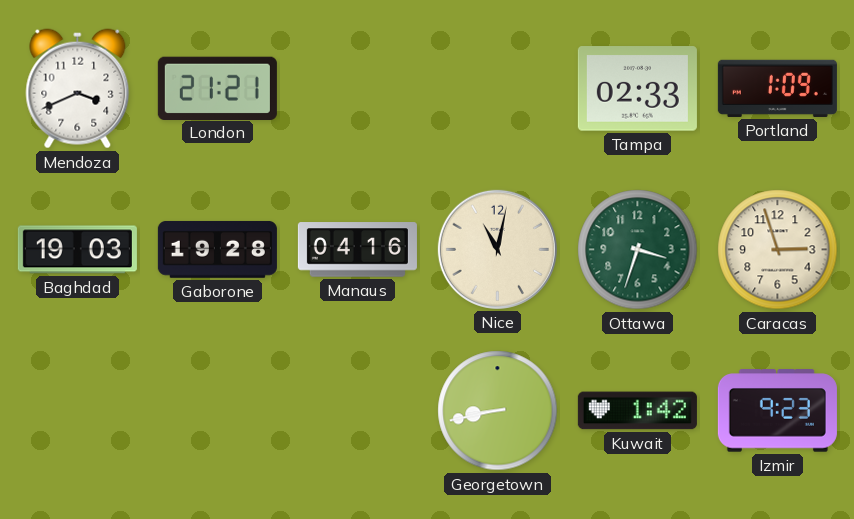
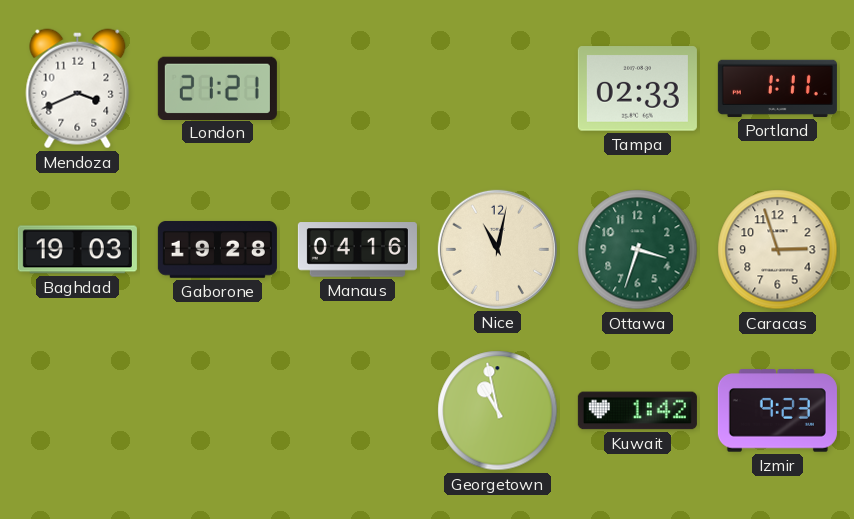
Portland: 1:09 -> 1:11
Georgetown: 8:43 -> 10:58
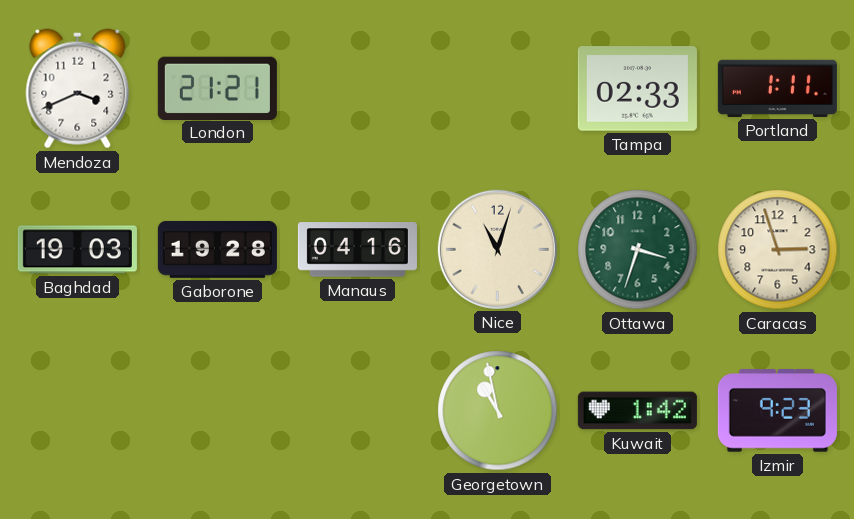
Nice: 11:02 -> 11:03
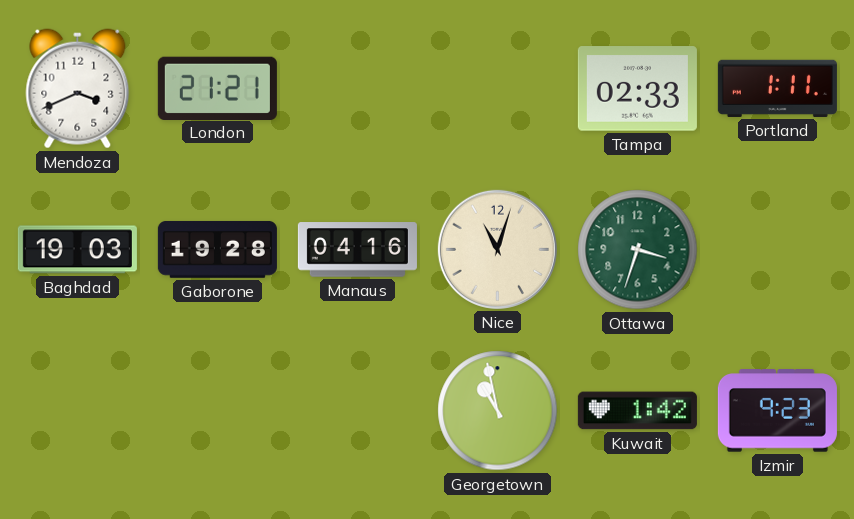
Caracas: 2:57 -> none
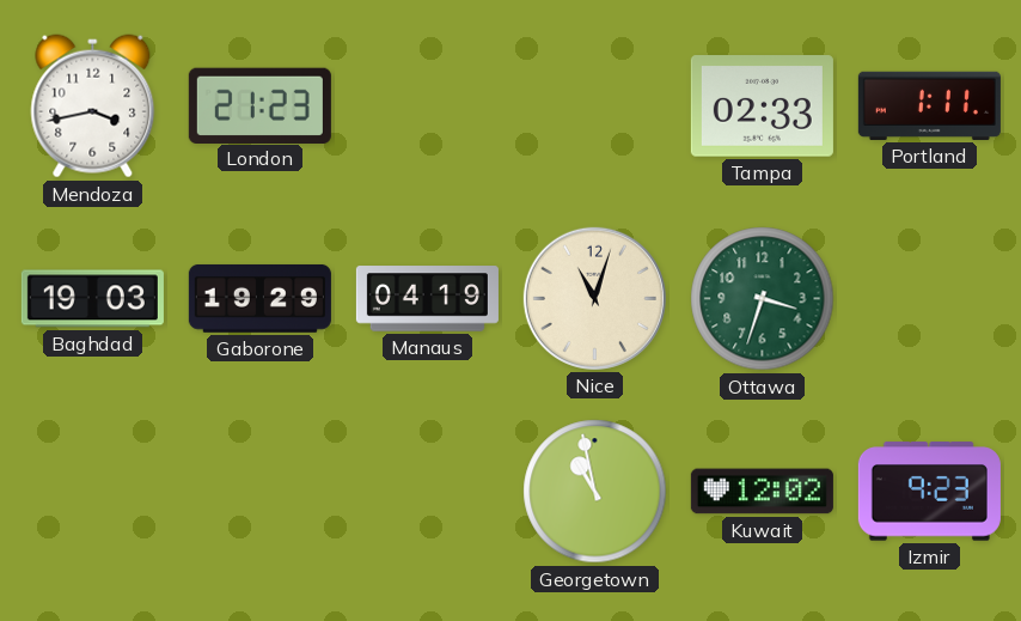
Mendoza: 3:41 -> 3:43
London: 21:21 -> 21:23
Gaborone: 19:28 -> 19:29
Manaus: 04:16 -> 04:19
Kuwait: 1:42 -> 12:02
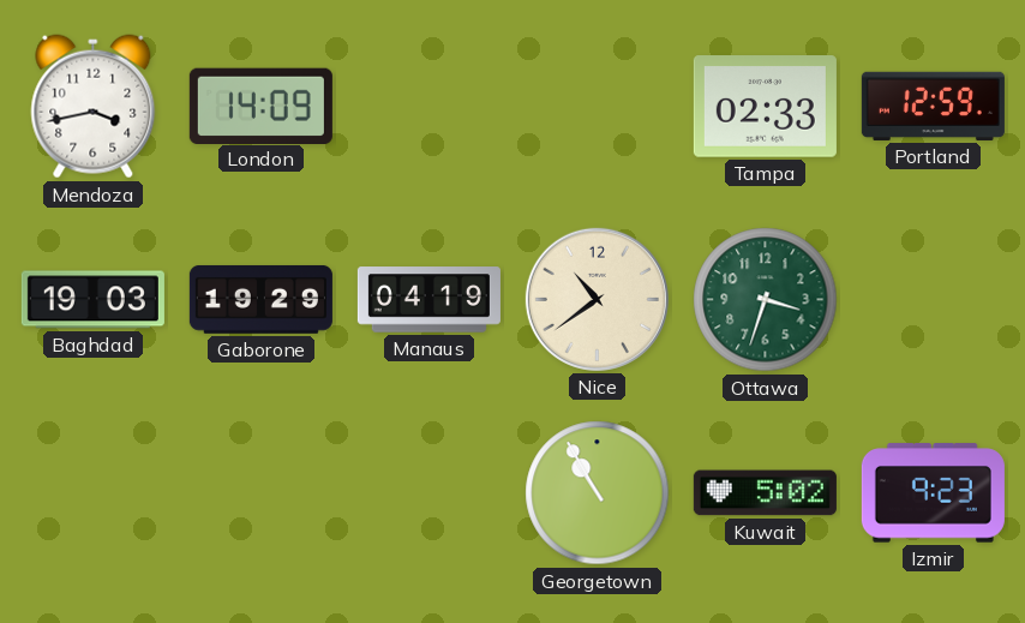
London: 21:23 -> 14:09
Portland: 1:11 -> 12:59
Nice: 11:03 -> 10:39
Georgetown: 10:58 -> 10:55
Kuwait: 12:02 -> 5:02
